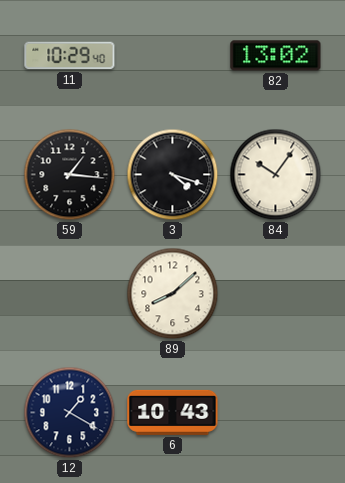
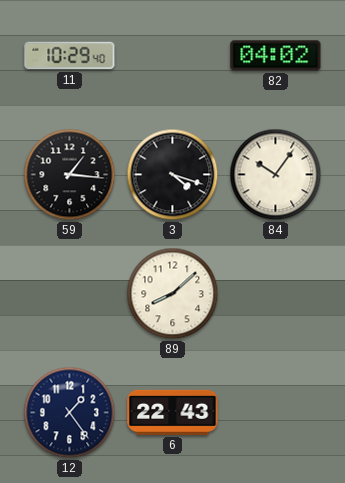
82: 13:02 -> 04:02
12: 1:20 -> 1:24
6: 10:43 -> 22:43
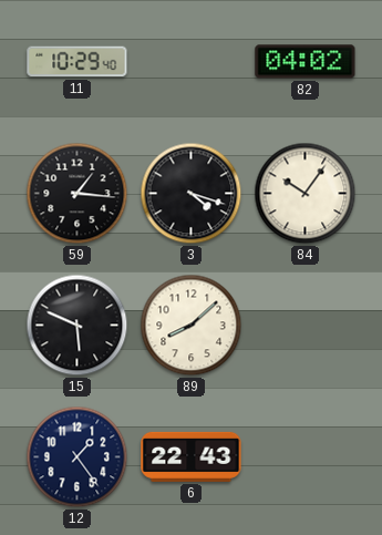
15: none -> 5:49
